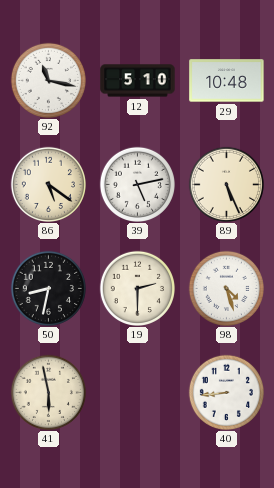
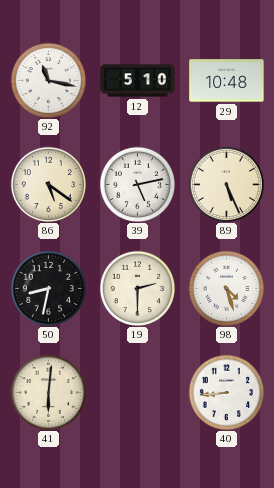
41: 5:58 -> 6:01
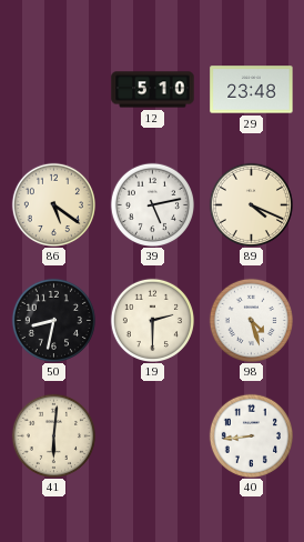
92: 11:17 -> none
29: 10:48 -> 23:48
89: 5:26 -> 4:19
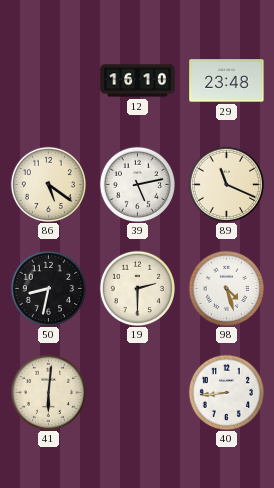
12: 5:10 -> 16:10
89: 4:19 -> 11:19
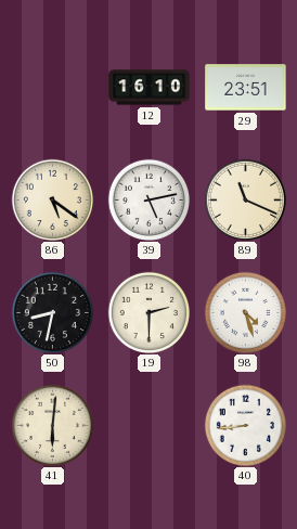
29: 23:48 -> 23:51
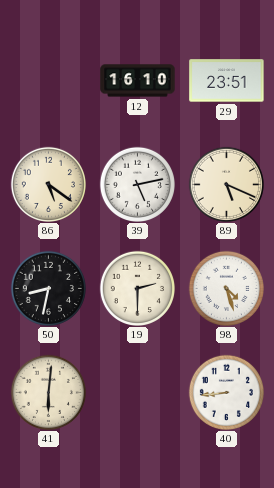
89: 11:19 -> 5:19
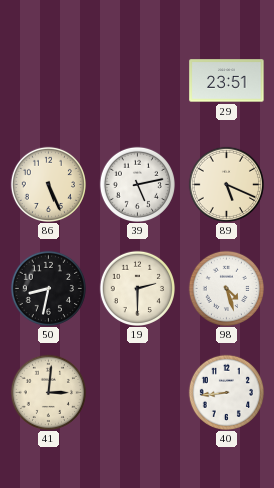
12: 16:10 -> none
86: 5:21 -> 5:26
41: 6:01 -> 3:01
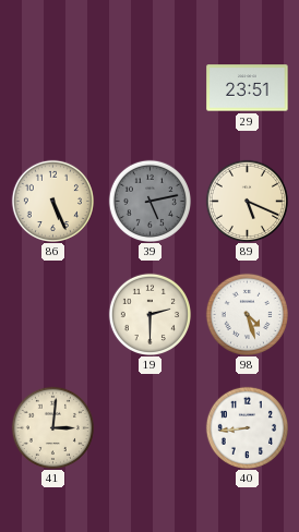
39 dial: white -> grey
50: 8:32 -> none
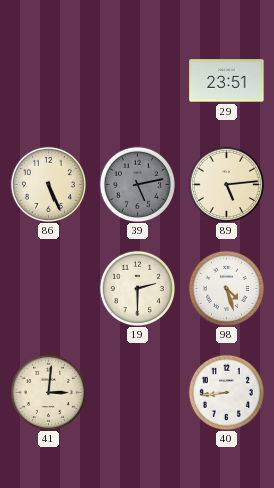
89: 5:19 -> 5:14
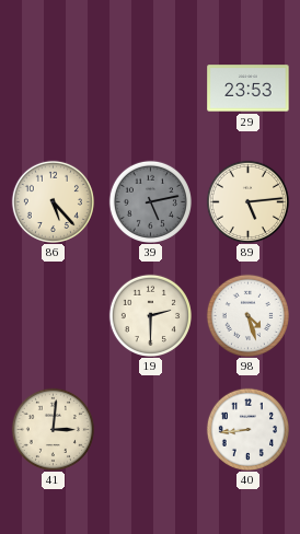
29: 23:51 -> 23:53
86: 5:26 -> 5:23
